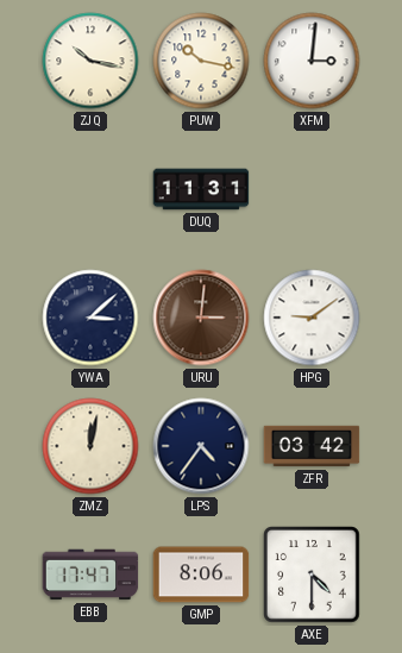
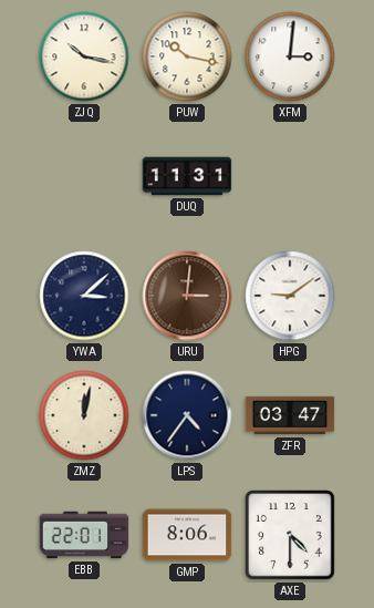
ZFR: 03:42 -> 03:47
EBB: 17:47 -> 22:01
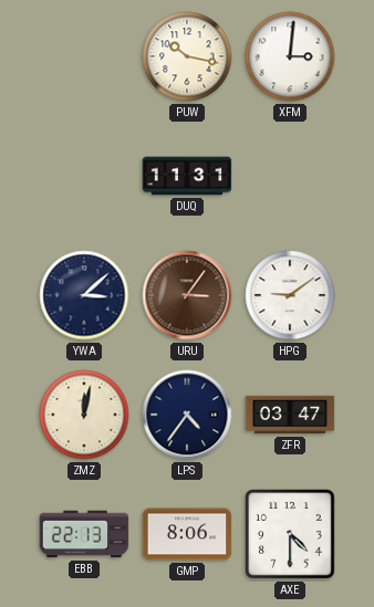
ZJQ: 10:17 -> none
URU: 3:01 -> 3:06
EBB: 22:01 -> 22:13
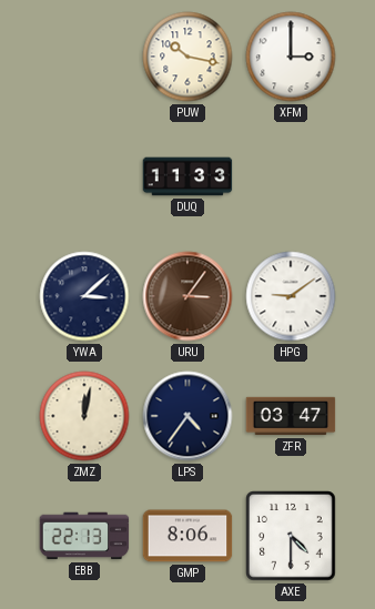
XFM: 3:01 -> 3:00
DUQ: 11:31 -> 11:33
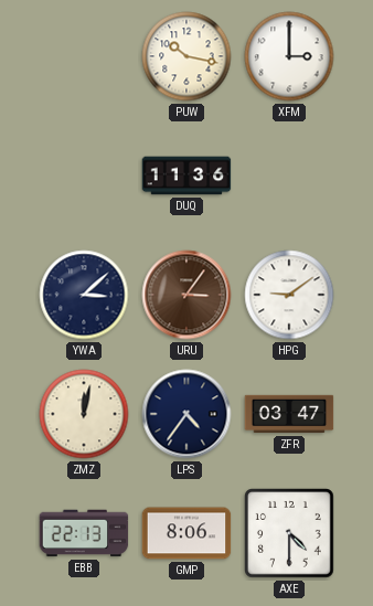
DUQ: 11:33 -> 11:36
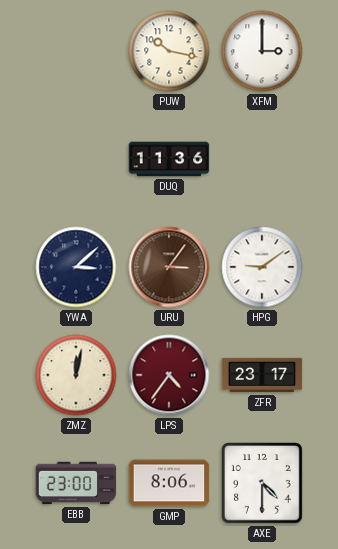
LPS dial: navy -> burgundy
ZFR: 03:47 -> 23:17
EBB: 22:13 -> 23:00
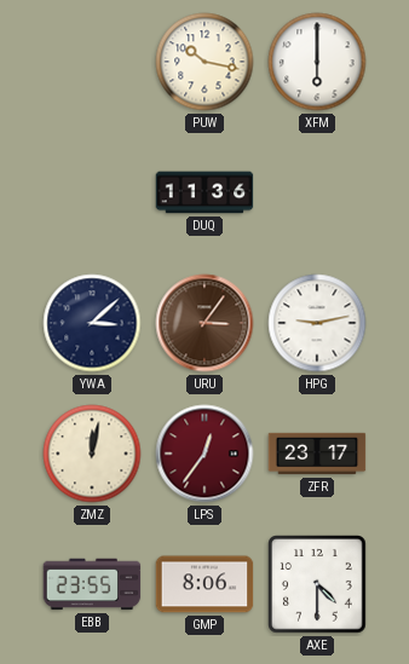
XFM: 3:00 -> 6:00
HPG: 9:09 -> 9:13
LPS: 4:36 -> 12:36
EBB: 23:00 -> 23:55
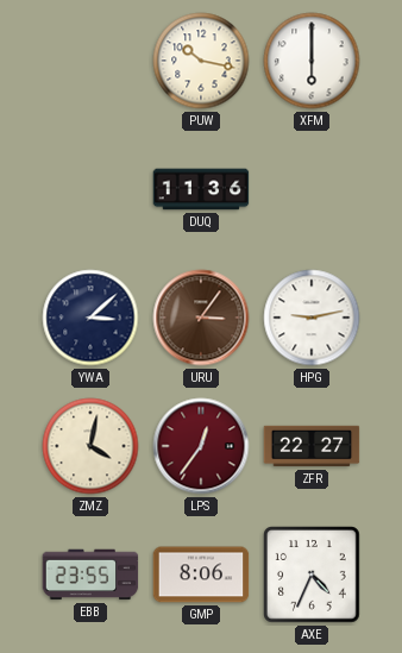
ZMZ: 12:02 -> 4:02
ZFR: 23:17 -> 22:27
AXE: 4:30 -> 4:34
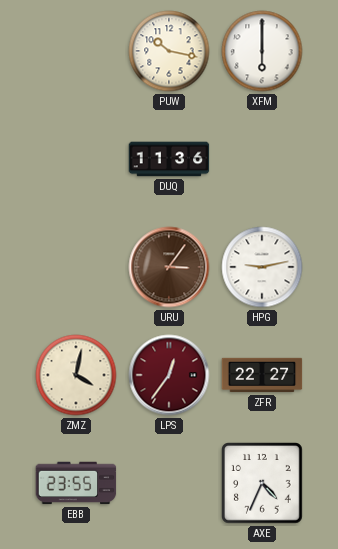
YWA: 3:08 -> none
GMP: 8:06 -> none
